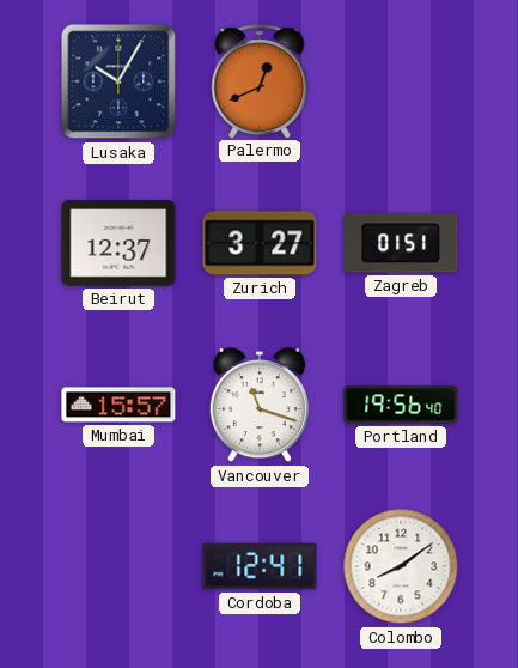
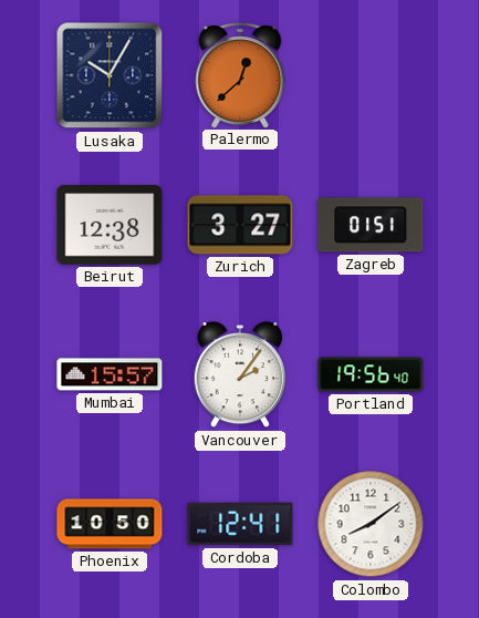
Palermo: 12:41 -> 12:38
Beirut: 12:37 -> 12:38
Vancouver: 11:18 -> 2:06
Phoenix: none -> 10:50
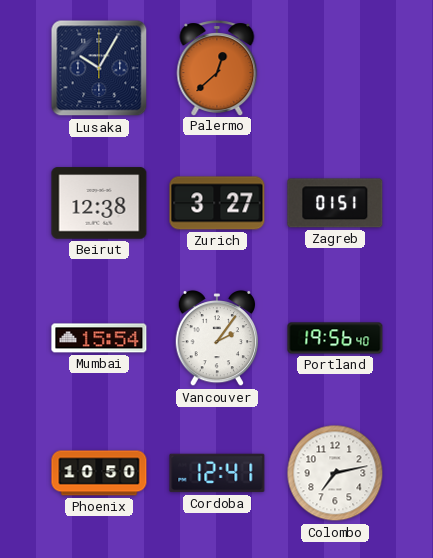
Mumbai: 15:57 -> 15:54
Colombo: 8:09 -> 7:13
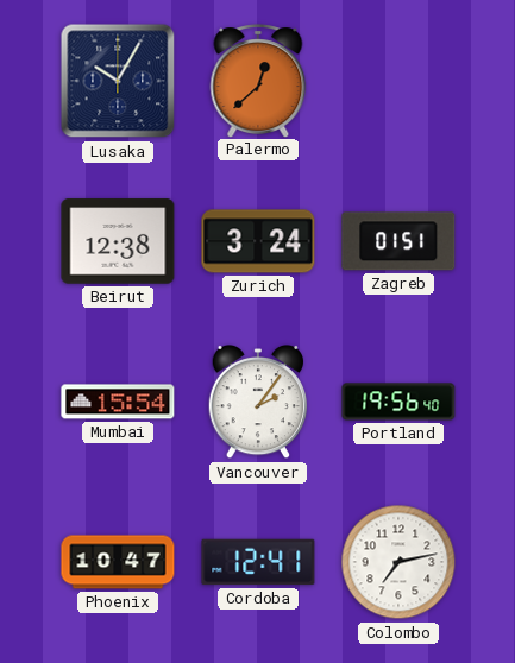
Zurich: 3:27 -> 3:24
Phoenix: 10:50 -> 10:47
